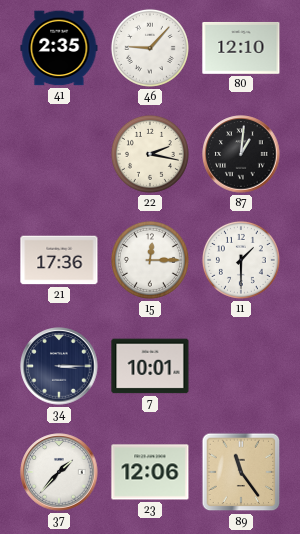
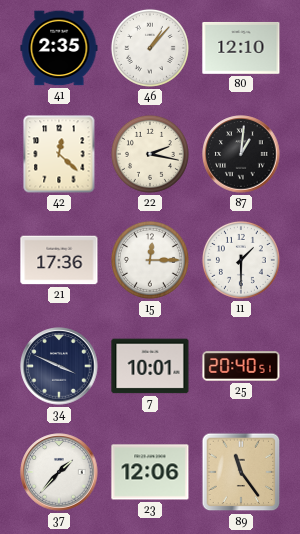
46: 9:07 -> 1:07
42: none -> 12:22
34: 3:15 -> 3:49
25: none -> 20:40
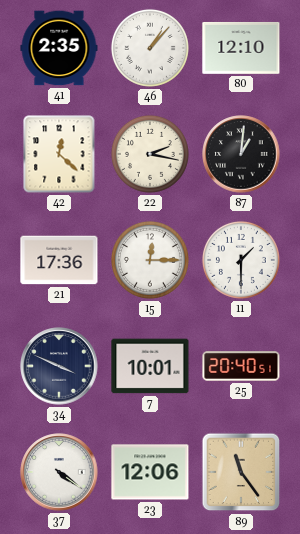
37: 1:37 -> 4:21
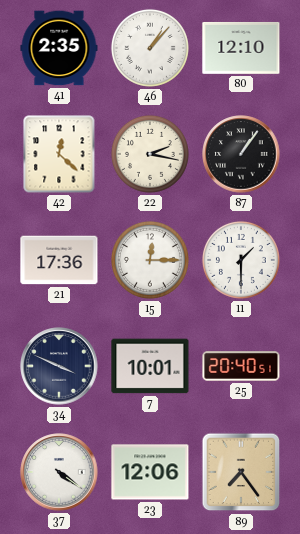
87: 1:01 -> 1:06
89: 11:24 -> 7:24
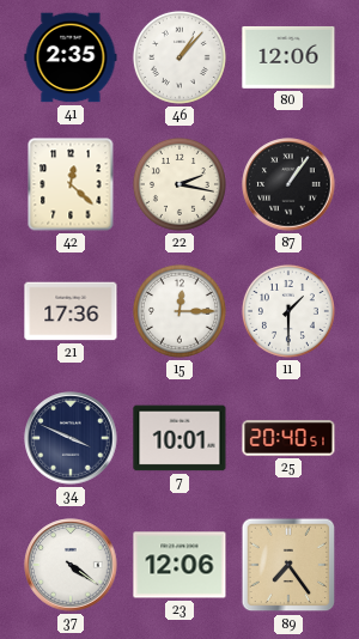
80: 12:10 -> 12:06
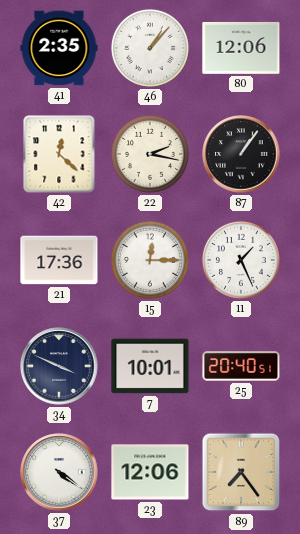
11: 1:30 -> 1:26
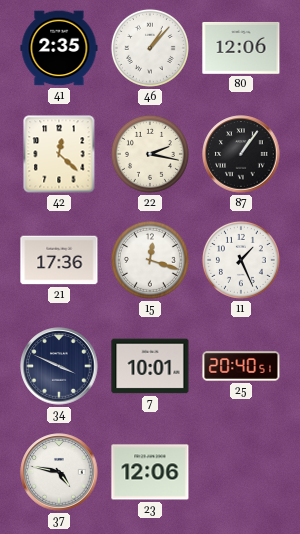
15: 12:15 -> 12:18
37: 4:21 -> 4:47
89: 7:24 -> none
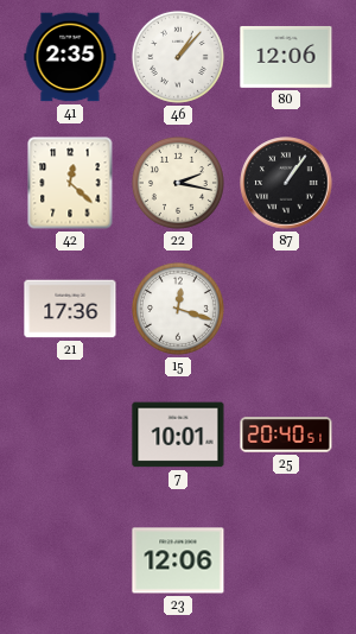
11: 1:26 -> none
34: 3:49 -> none
37: 4:47 -> none
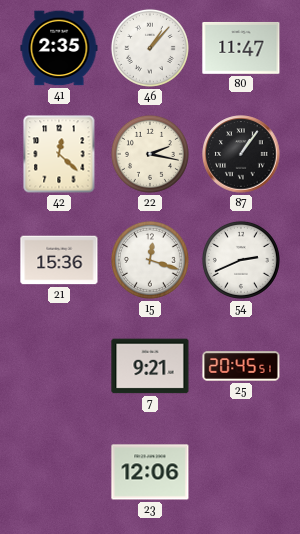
80: 12:06 -> 11:47
21: 17:36 -> 15:36
54: none -> 2:41
7: 10:01 -> 9:21
25: 20:40 -> 20:45
